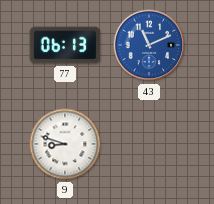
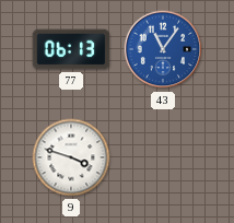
43: 11:11 -> 11:06
9: 8:48 -> 3:48
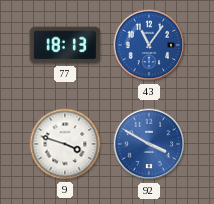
77: 06:13 -> 18:13
92: none -> 3:50
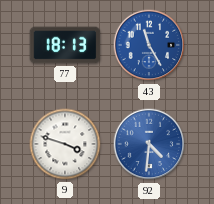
43: 11:06 -> 11:25
92: 3:50 -> 4:31
